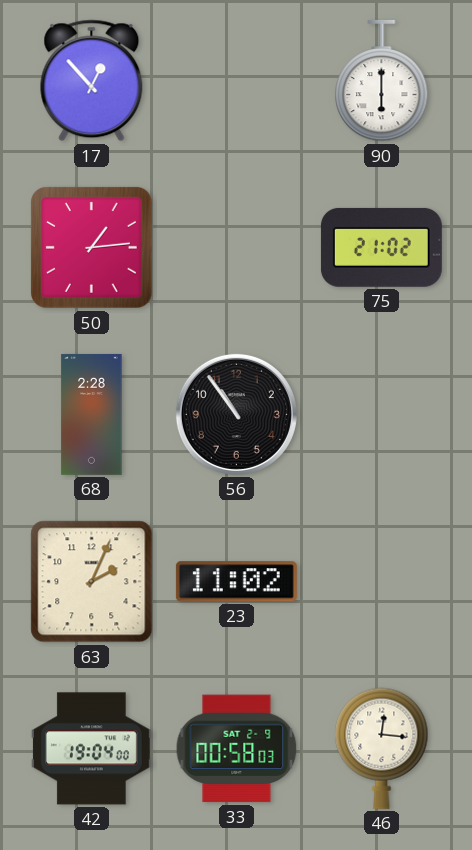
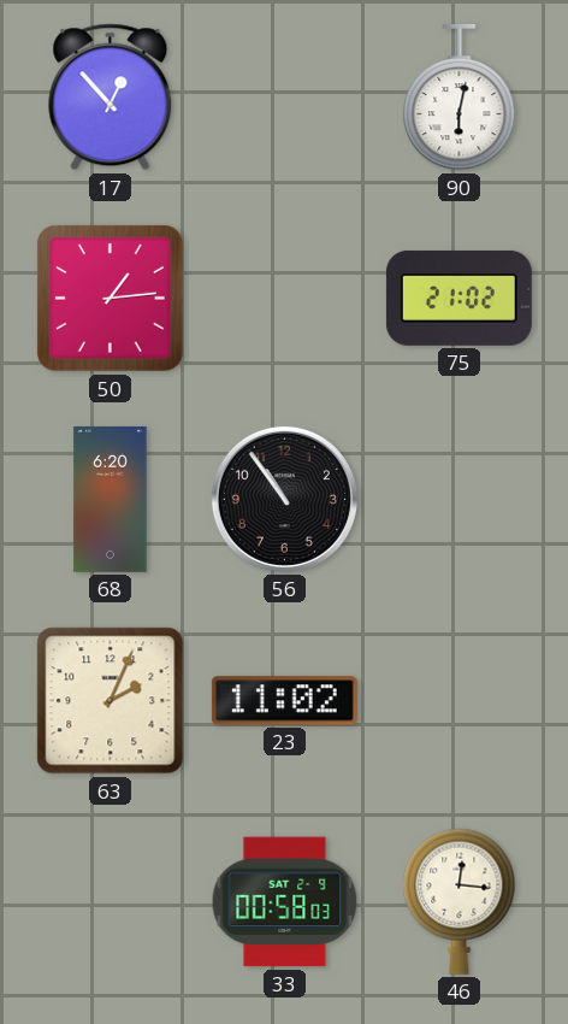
90: 6:00 -> 6:02
68: 2:28 -> 6:20
42: 19:04 -> none
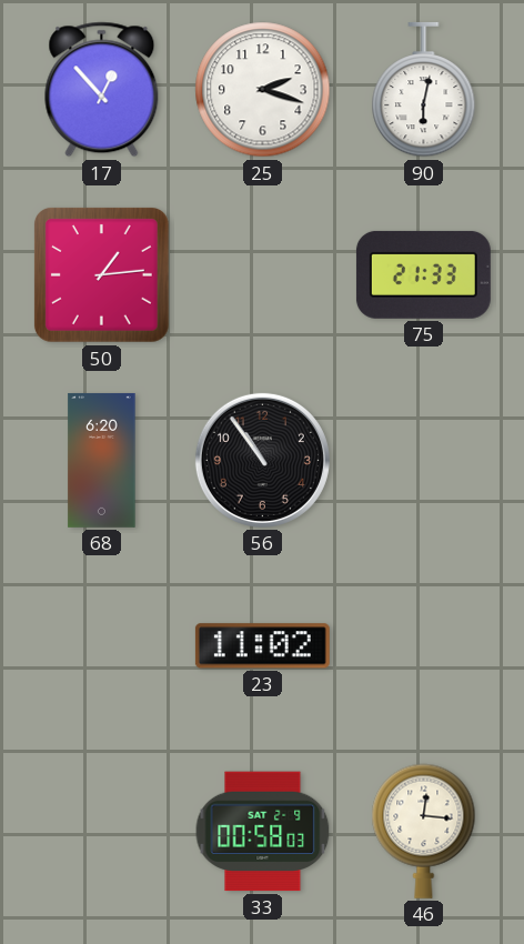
25: none -> 2:18
75: 21:02 -> 21:33
63: 2:04 -> none
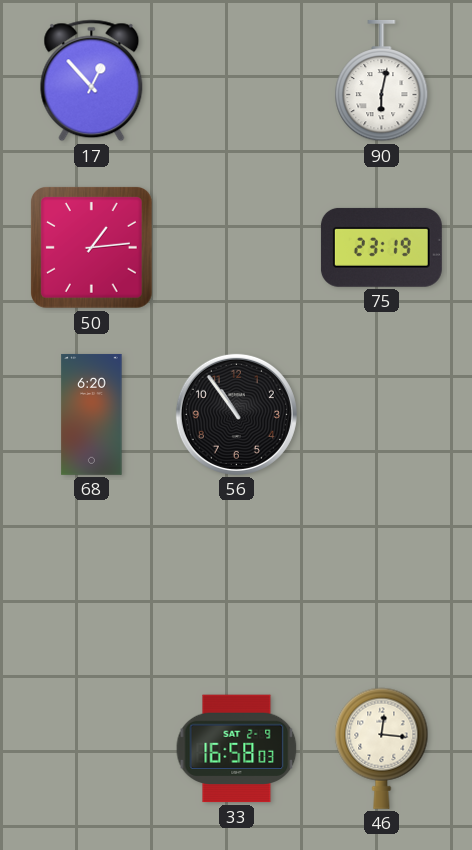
25: 2:18 -> none
75: 21:33 -> 23:19
23: 11:02 -> none
33: 00:58 -> 16:58
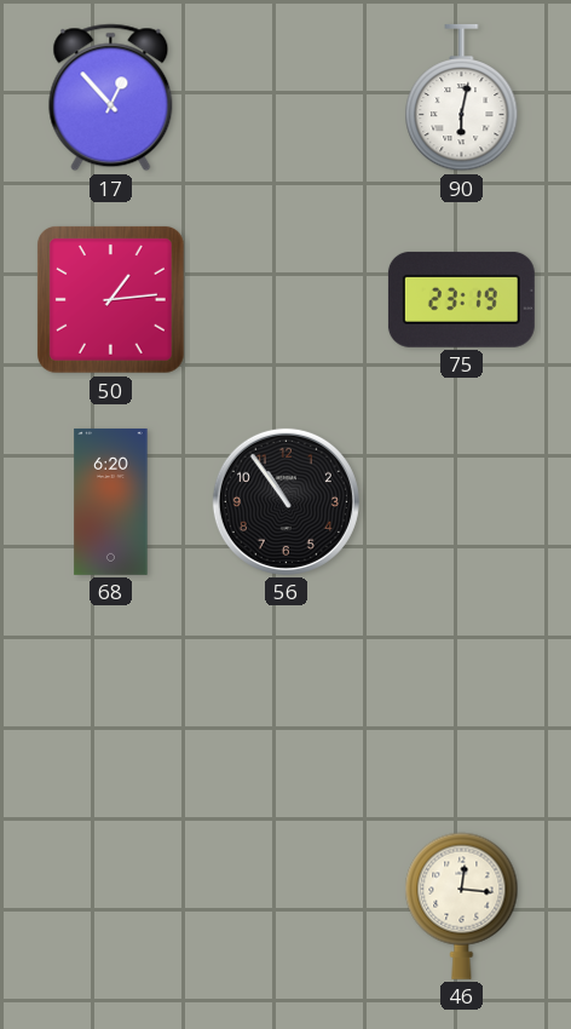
33: 16:58 -> none
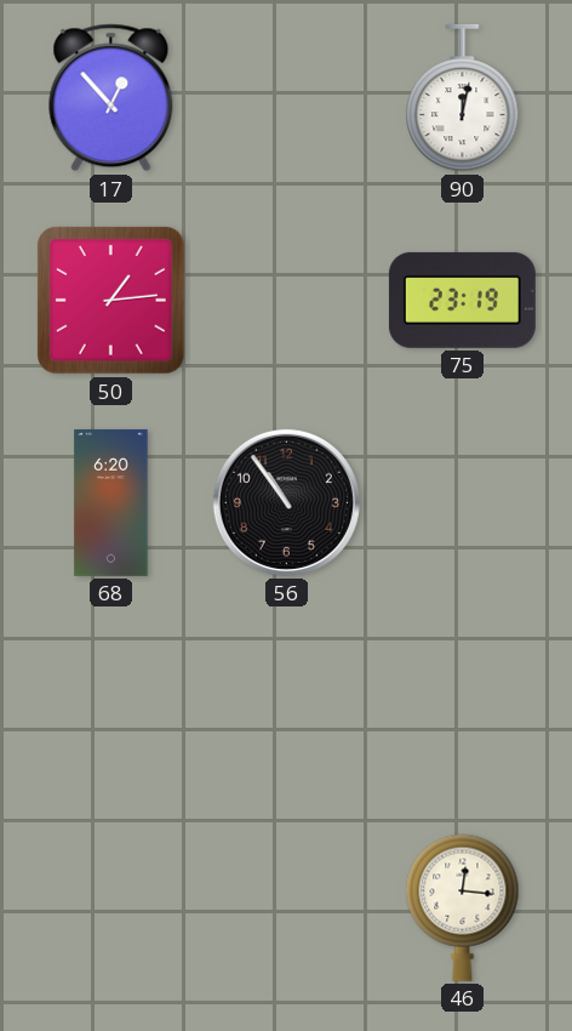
90: 6:02 -> 12:02
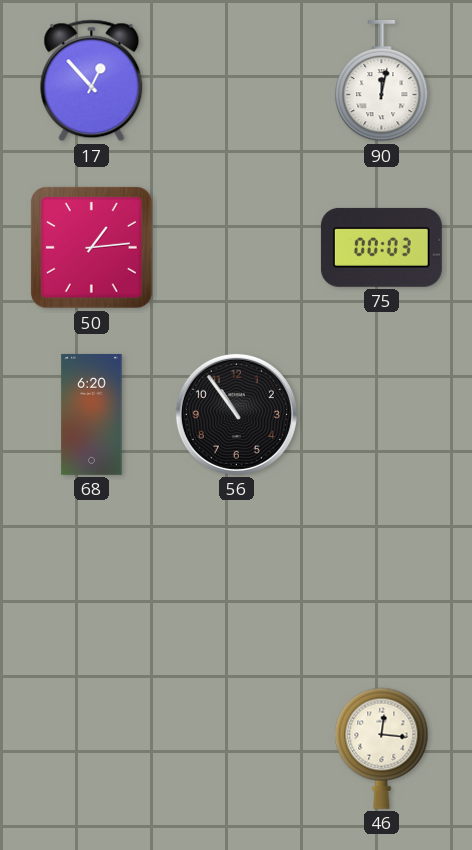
75: 23:19 -> 00:03
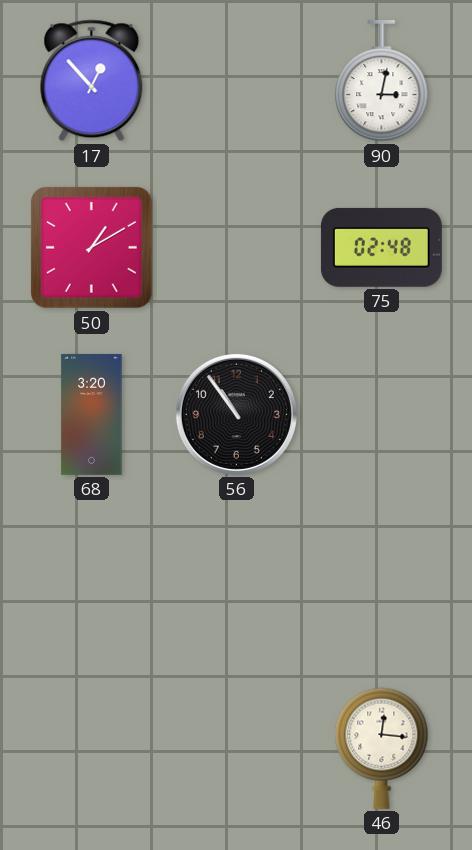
90: 12:02 -> 3:02
50: 1:14 -> 1:10
75: 00:03 -> 02:48
68: 6:20 -> 3:20
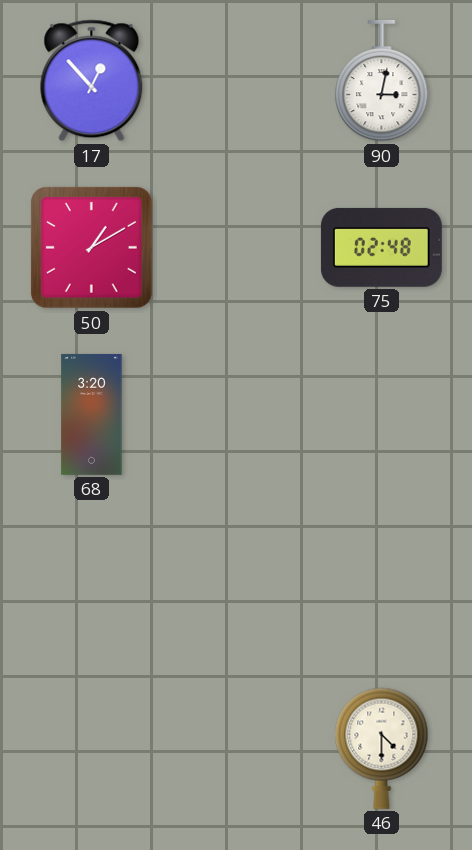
56: 10:54 -> none
46: 12:16 -> 4:30
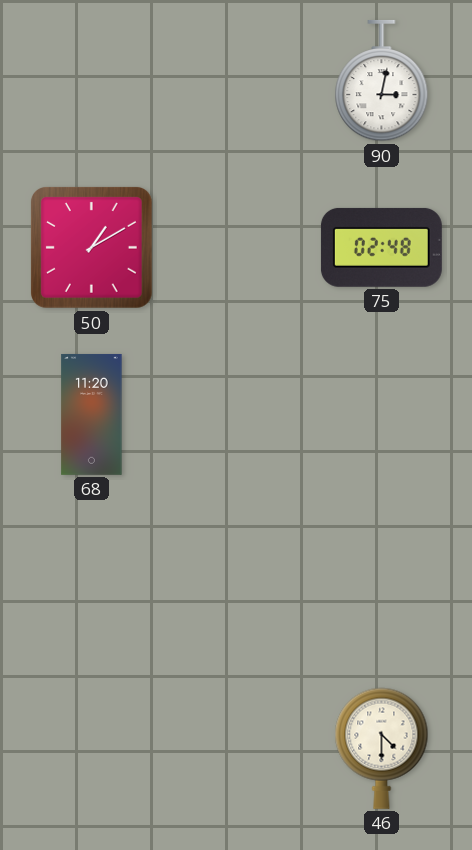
17: 12:53 -> none
68: 3:20 -> 11:20
